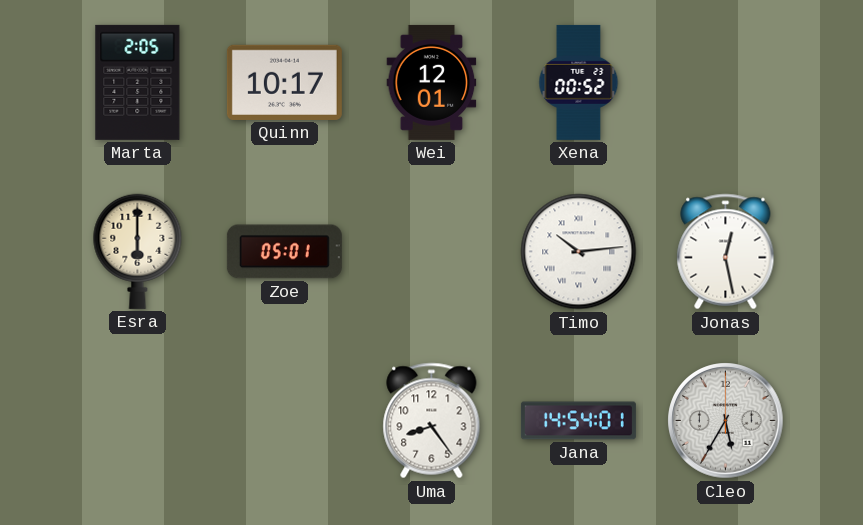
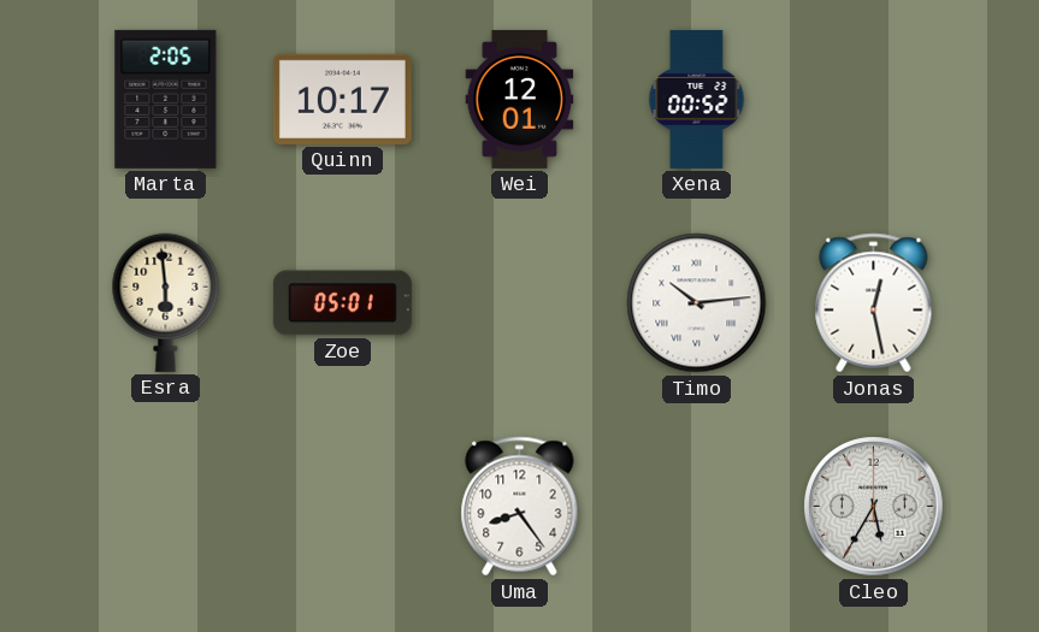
Esra: 6:00 -> 5:59
Jana: 14:54 -> none
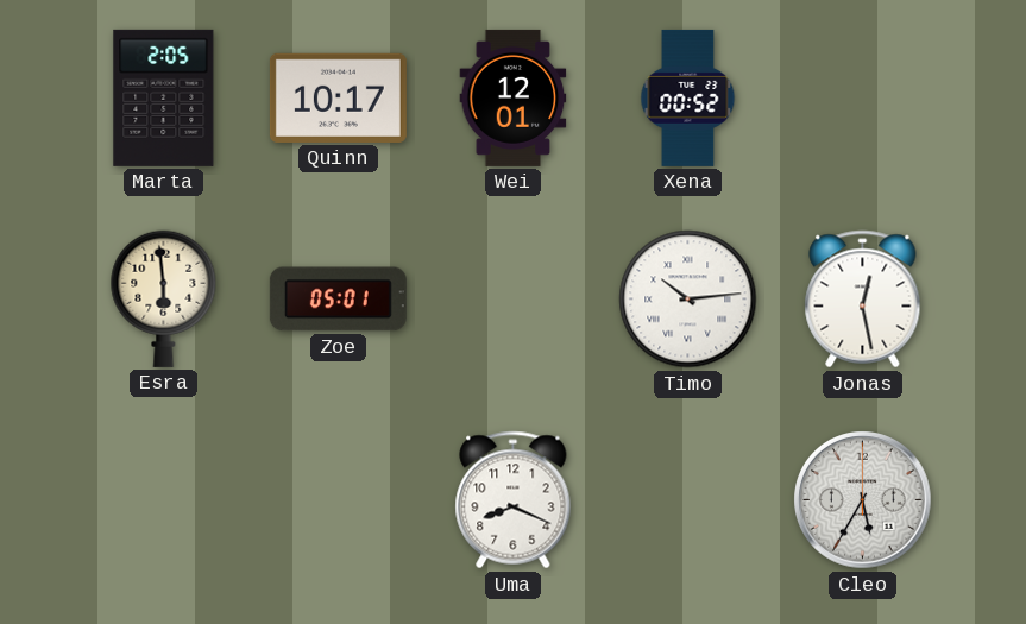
Uma: 8:24 -> 8:19
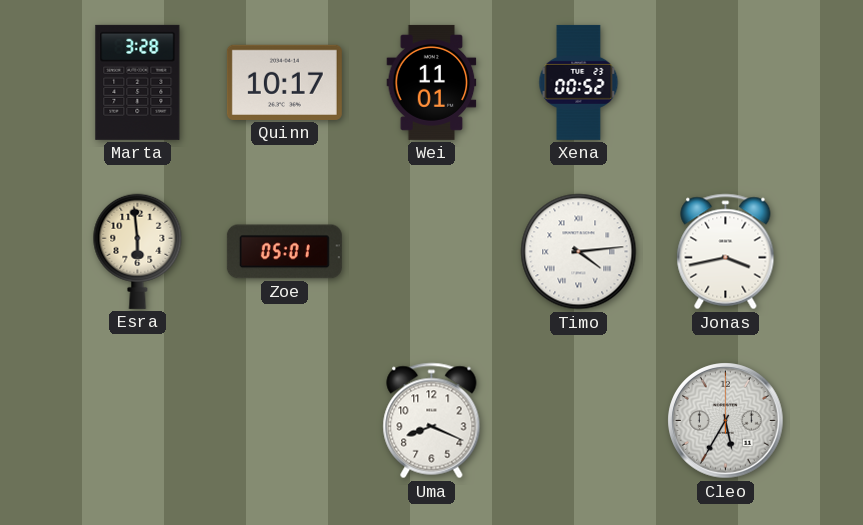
Marta: 2:05 -> 3:28
Wei: 12:01 -> 11:01
Timo: 10:14 -> 4:14
Jonas: 12:28 -> 3:43
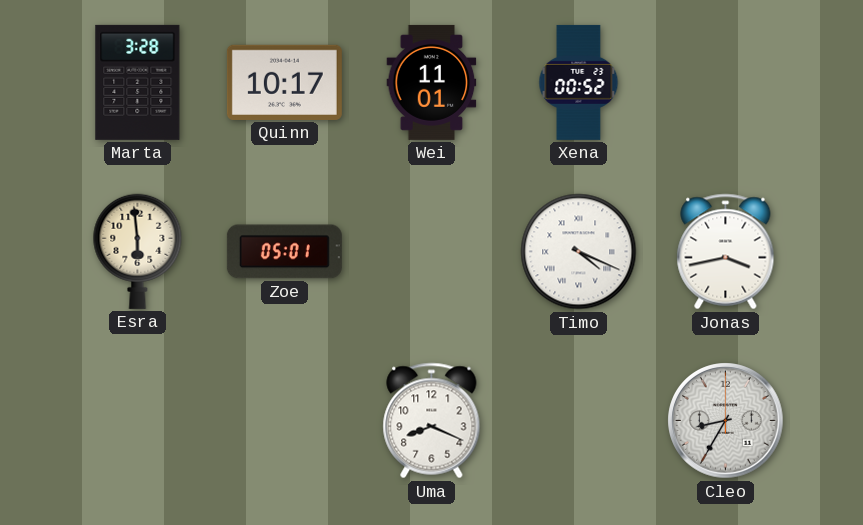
Timo: 4:14 -> 4:19
Cleo: 5:35 -> 8:35
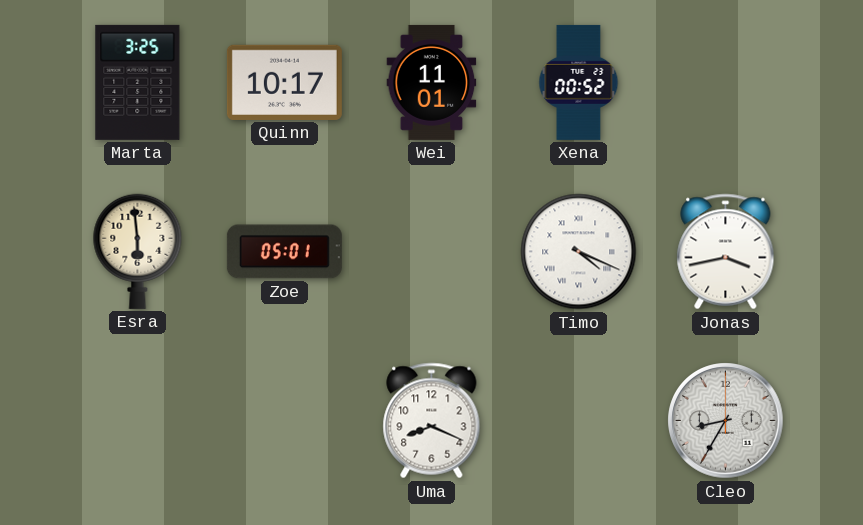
Marta: 3:28 -> 3:25
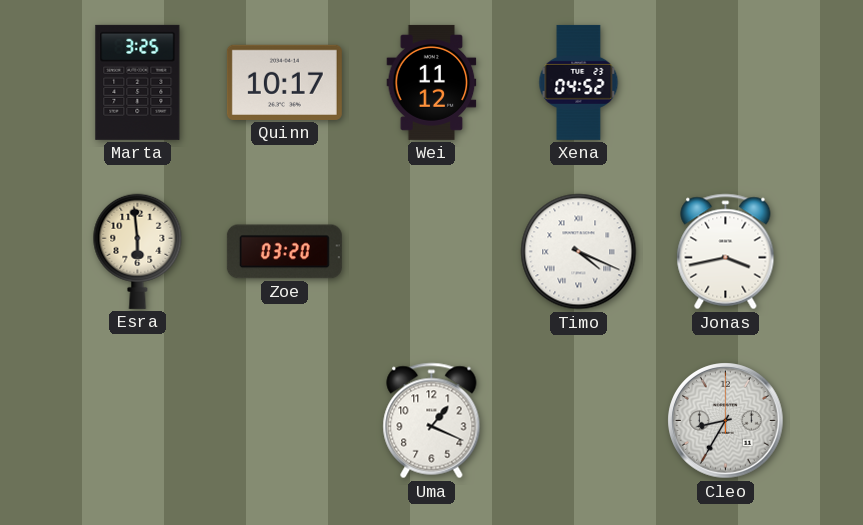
Wei: 11:01 -> 11:12
Xena: 00:52 -> 04:52
Zoe: 05:01 -> 03:20
Uma: 8:19 -> 1:19
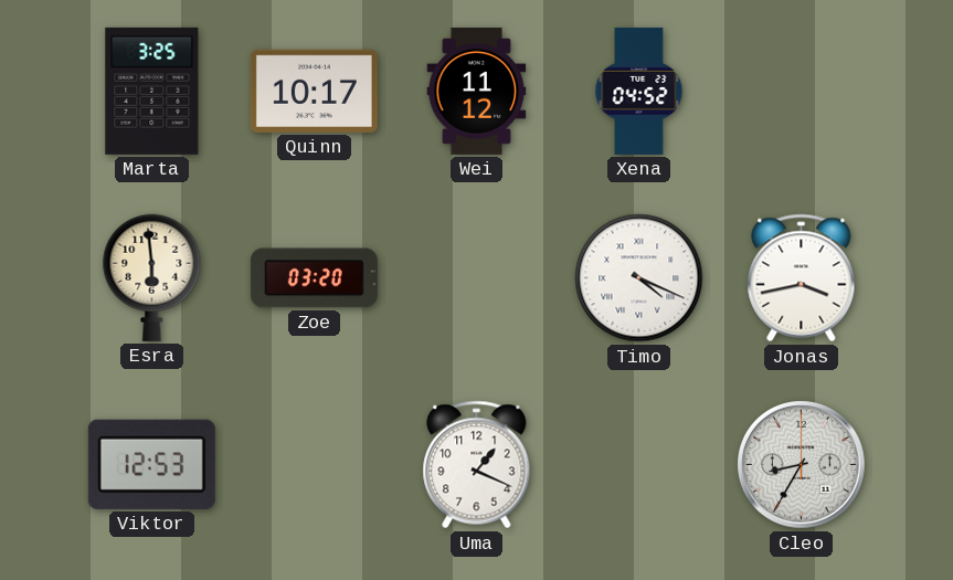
Viktor: none -> 12:53
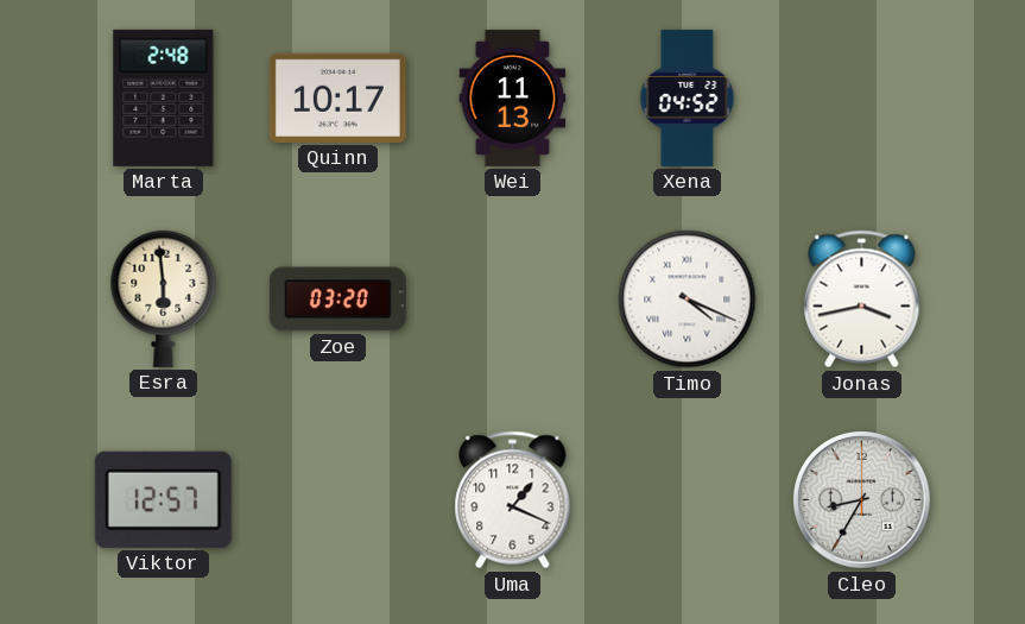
Marta: 3:25 -> 2:48
Wei: 11:12 -> 11:13
Viktor: 12:53 -> 12:57
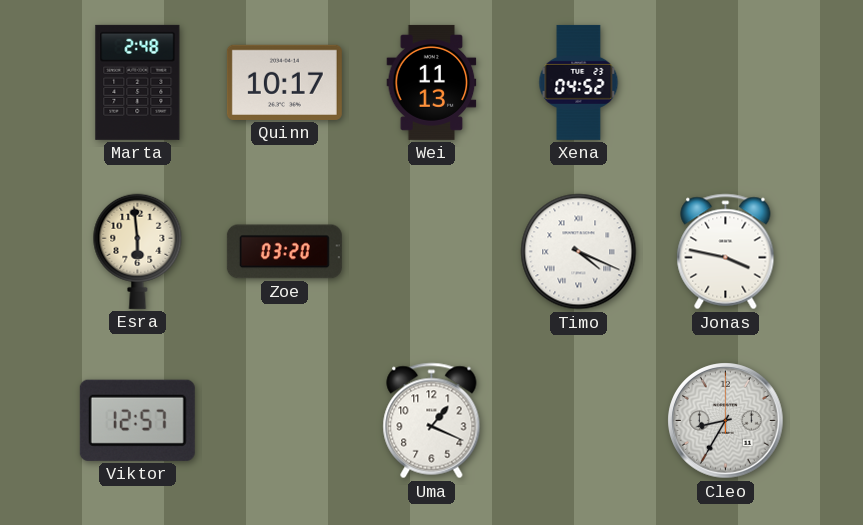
Jonas: 3:43 -> 3:47
